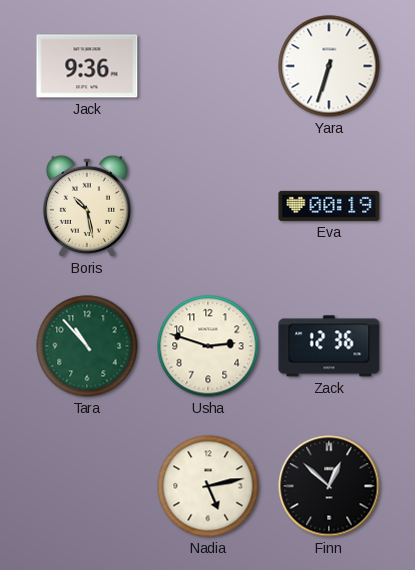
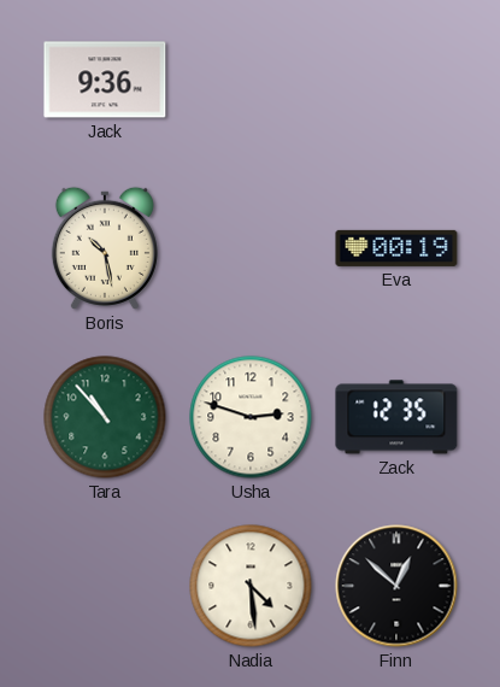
Yara: 6:33 -> none
Zack: 12:36 -> 12:35
Nadia: 5:13 -> 4:29
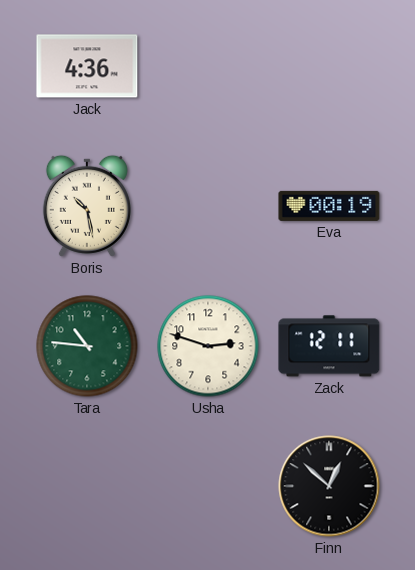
Jack: 9:36 -> 4:36
Tara: 10:53 -> 10:46
Zack: 12:35 -> 12:11
Nadia: 4:29 -> none
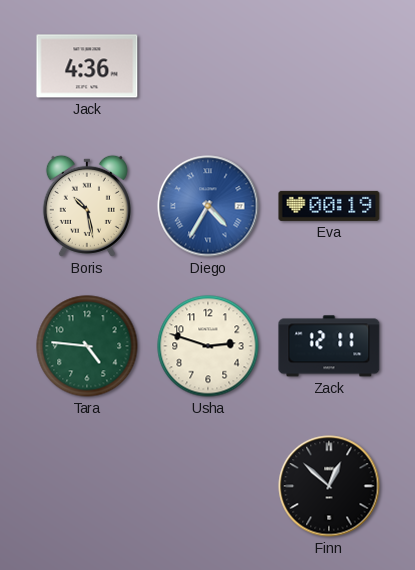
Diego: none -> 4:35
Tara: 10:46 -> 4:46
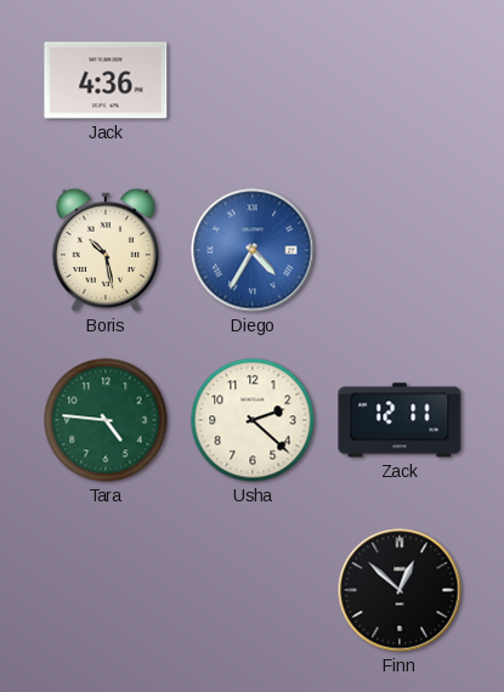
Eva: 00:19 -> none
Usha: 2:48 -> 2:22
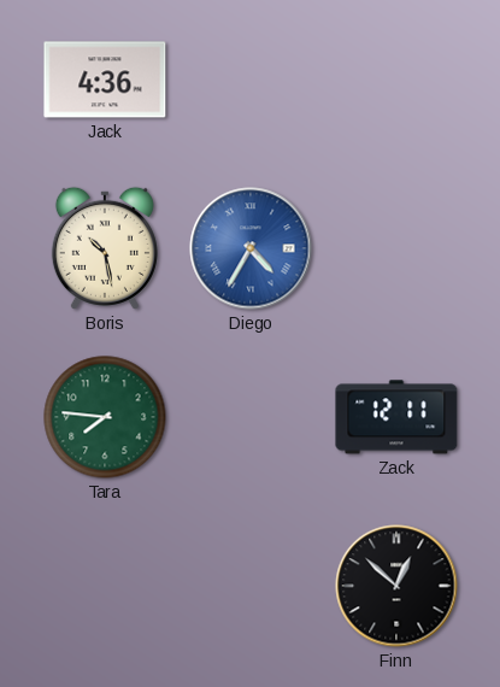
Tara: 4:46 -> 7:46
Usha: 2:22 -> none
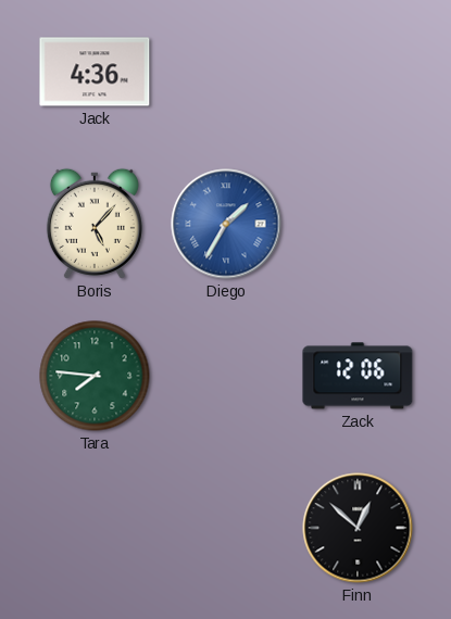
Boris: 10:28 -> 5:07
Diego: 4:35 -> 1:35
Zack: 12:11 -> 12:06
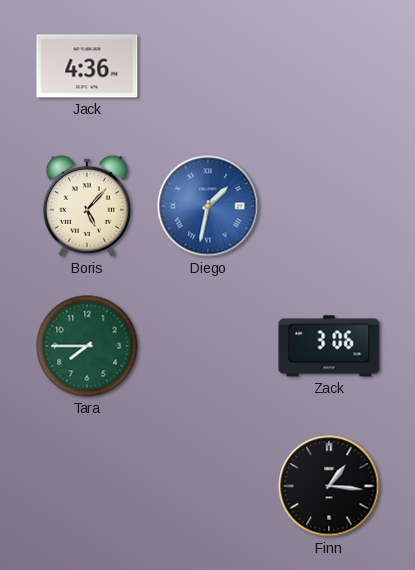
Diego: 1:35 -> 1:32
Tara: 7:46 -> 7:45
Zack: 12:06 -> 3:06
Finn: 12:52 -> 1:16
